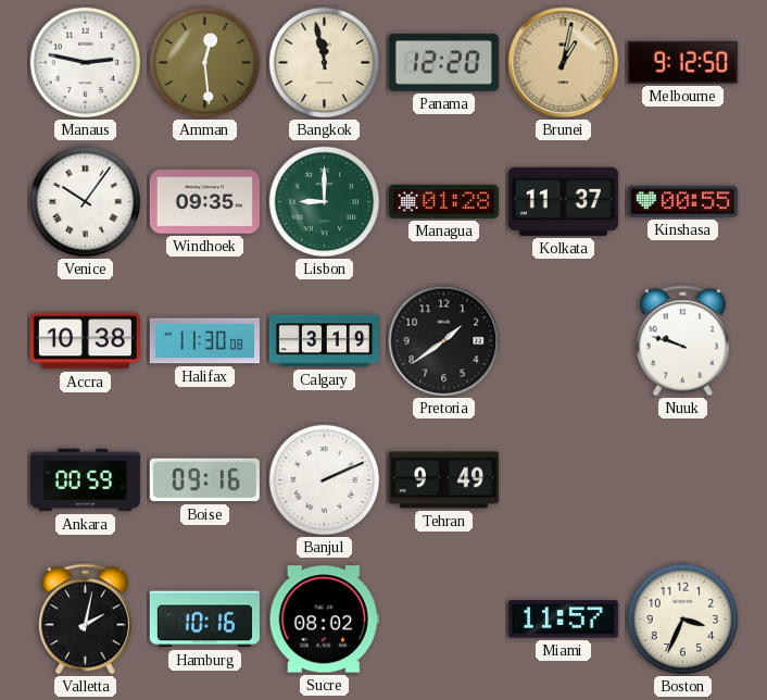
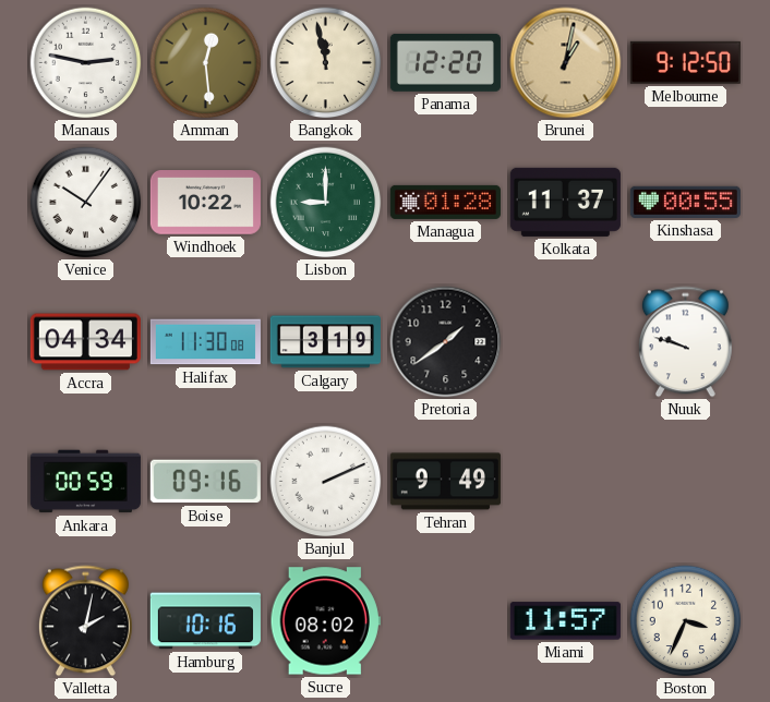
Windhoek: 09:35 -> 10:22
Accra: 10:38 -> 04:34
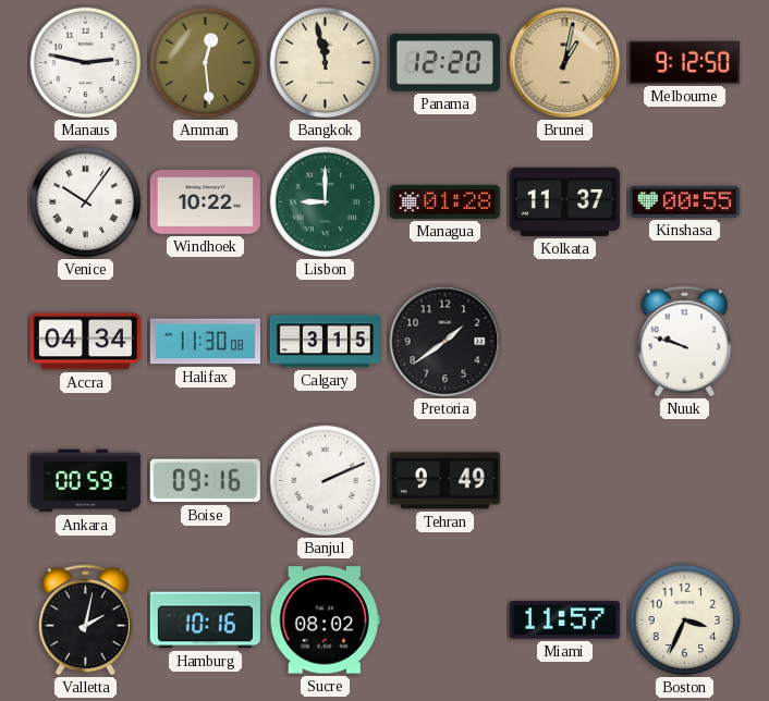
Calgary: 3:19 -> 3:15
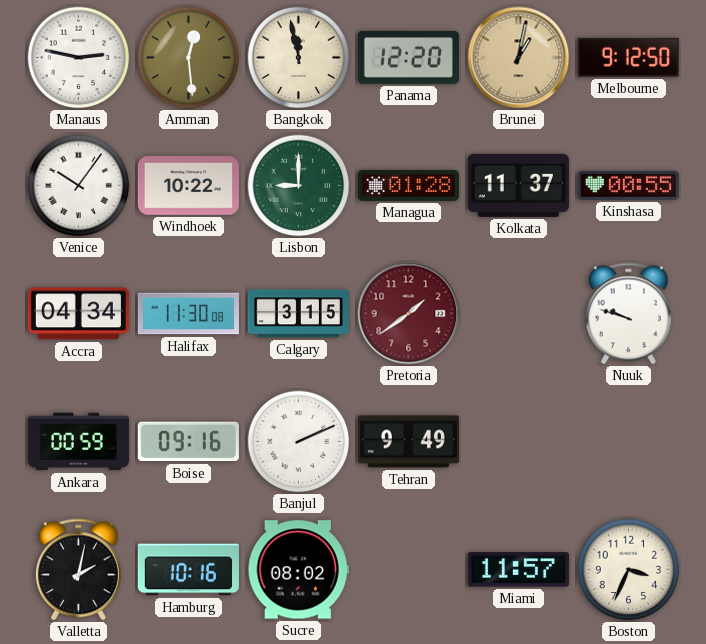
Pretoria dial: black -> burgundy
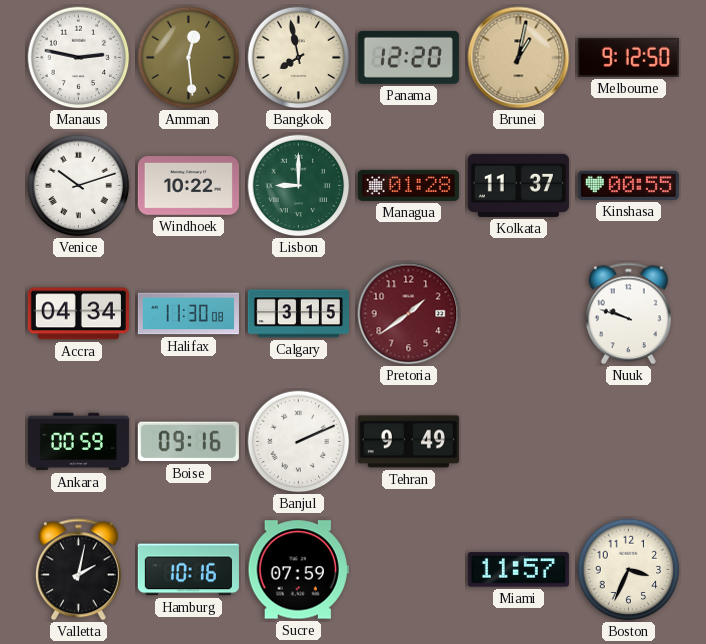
Bangkok: 11:58 -> 7:58
Venice: 10:06 -> 10:12
Sucre: 08:02 -> 07:59
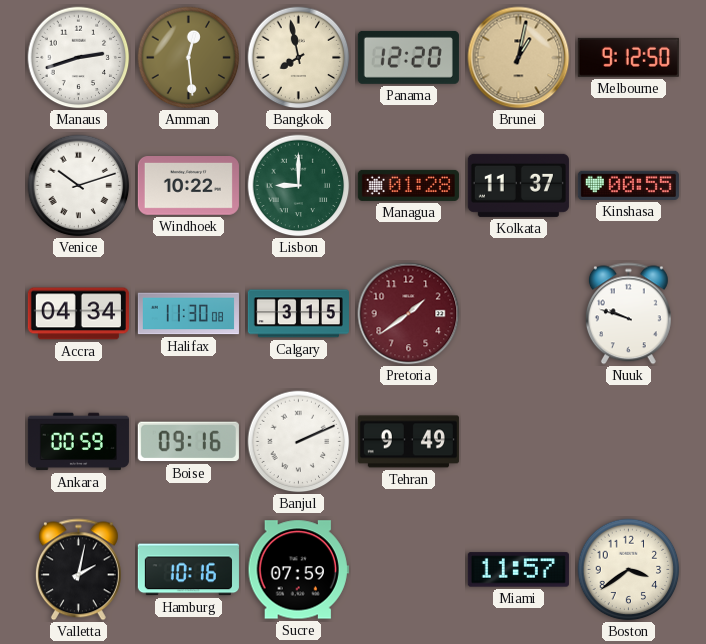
Manaus: 2:47 -> 2:42
Boston: 3:34 -> 3:39
